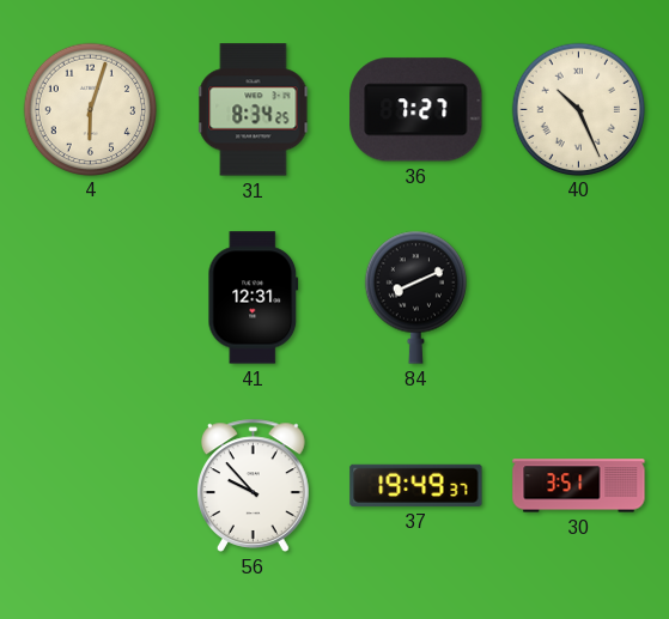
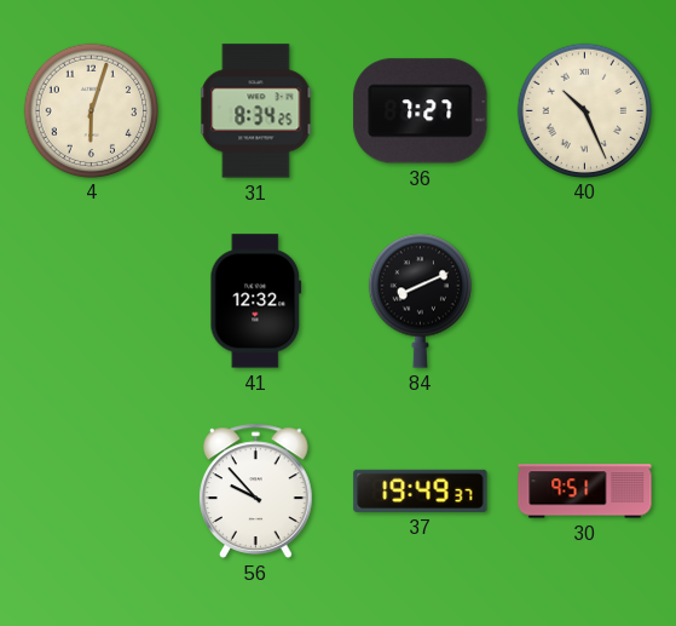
41: 12:31 -> 12:32
30: 3:51 -> 9:51
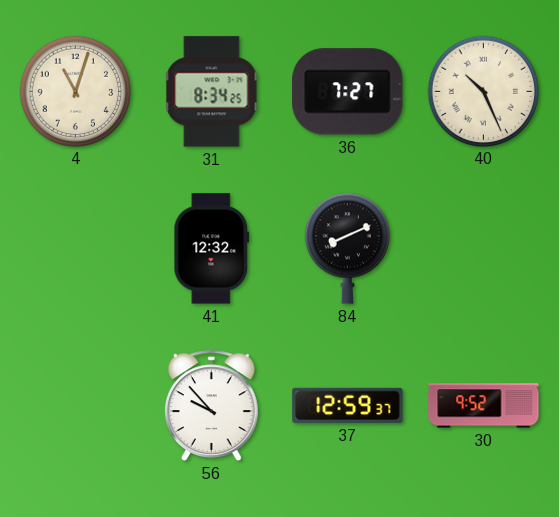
4: 6:03 -> 11:03
37: 19:49 -> 12:59
30: 9:51 -> 9:52
